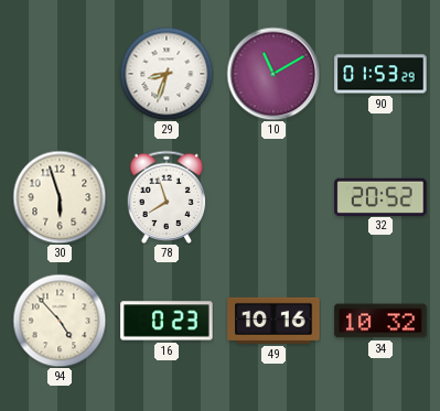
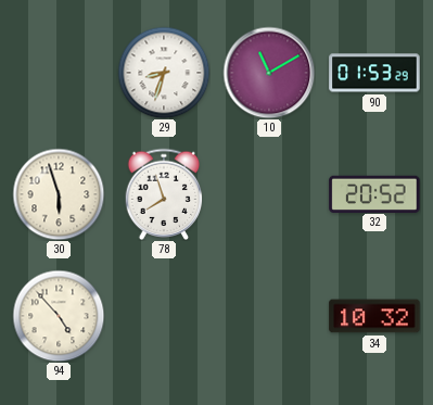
16: 0:23 -> none
49: 10:16 -> none
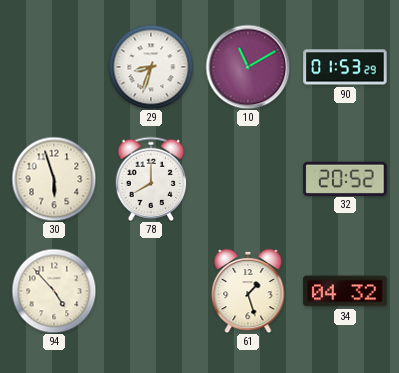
78: 7:57 -> 8:00
61: none -> 1:27
34: 10:32 -> 04:32
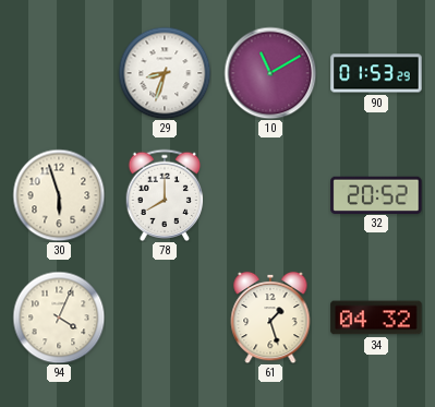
94: 4:53 -> 4:04
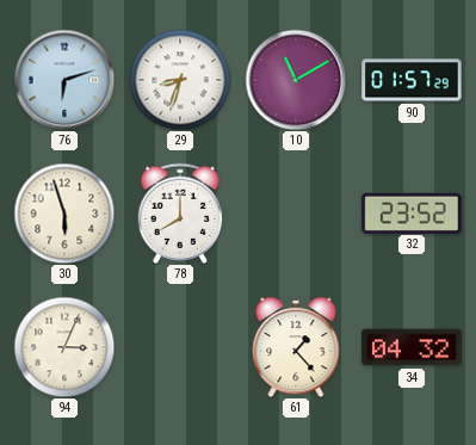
76: none -> 6:12
90: 01:53 -> 01:57
32: 20:52 -> 23:52
94: 4:04 -> 3:04
61: 1:27 -> 1:23
